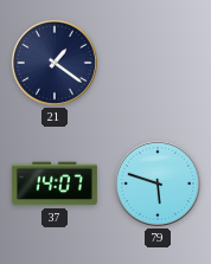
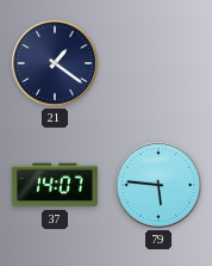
79: 5:48 -> 5:46
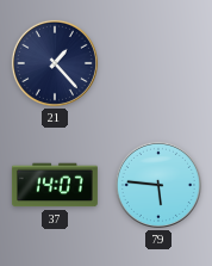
21: 1:21 -> 1:23
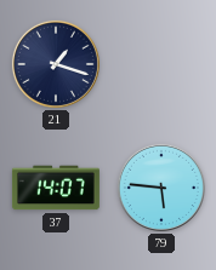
21: 1:23 -> 1:18
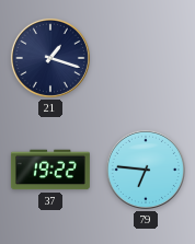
37: 14:07 -> 19:22
79: 5:46 -> 6:46
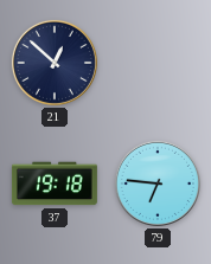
21: 1:18 -> 12:52
37: 19:22 -> 19:18
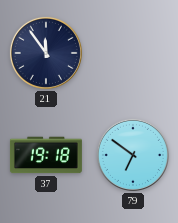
21: 12:52 -> 11:54
79: 6:46 -> 6:51
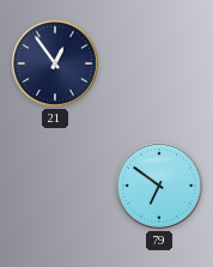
21: 11:54 -> 12:54
37: 19:18 -> none
